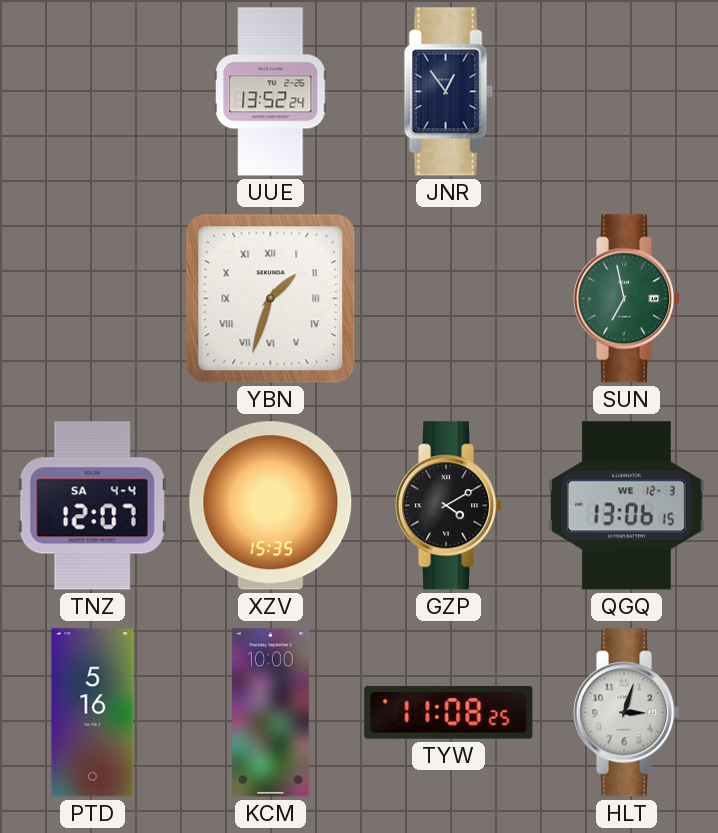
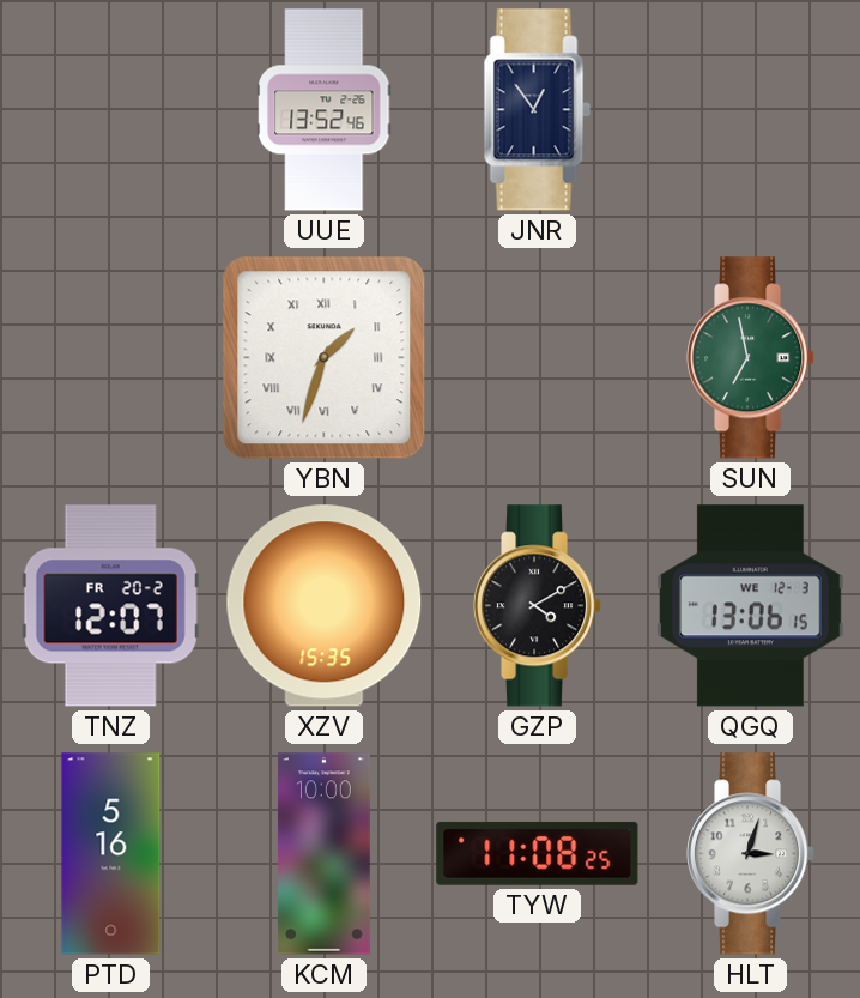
UUE: 13:52:24 -> 13:52:46
TNZ date: SA 4-4 -> FR 20-2
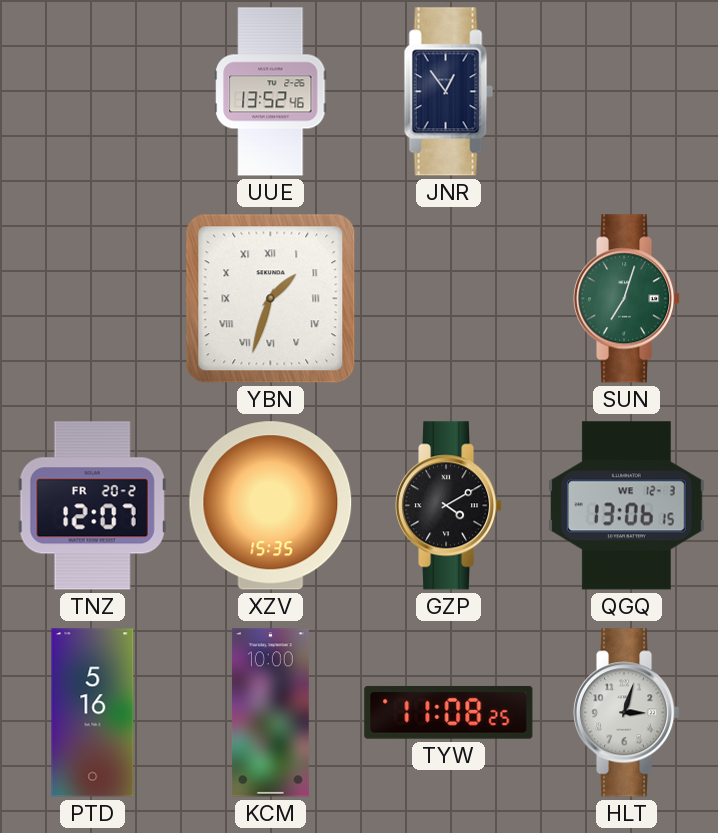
SUN: 6:58 -> 7:03
